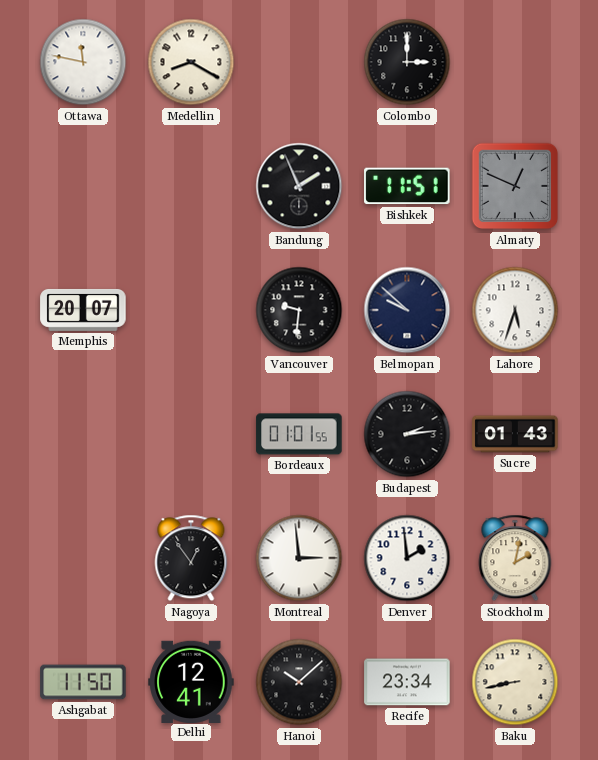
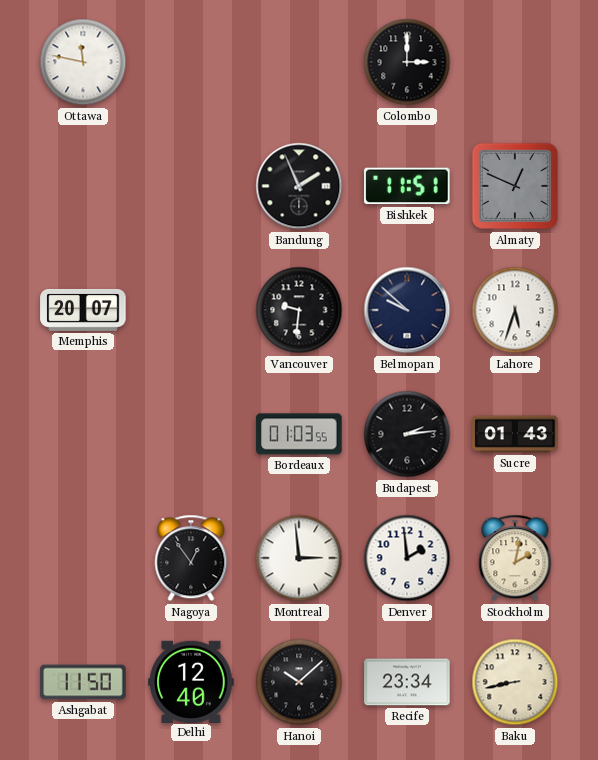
Medellin: 8:20 -> none
Bordeaux: 01:01 -> 01:03
Delhi: 12:41 -> 12:40
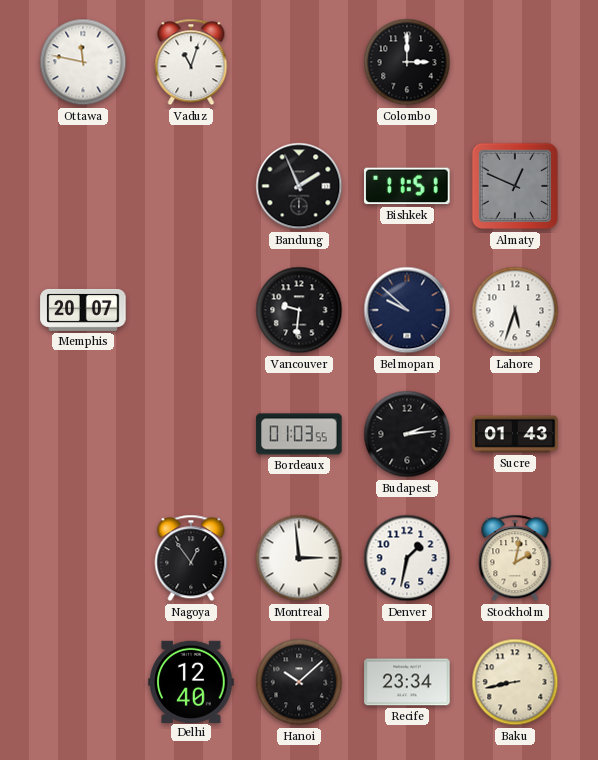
Vaduz: none -> 11:03
Denver: 1:59 -> 1:32
Ashgabat: 11:50 -> none
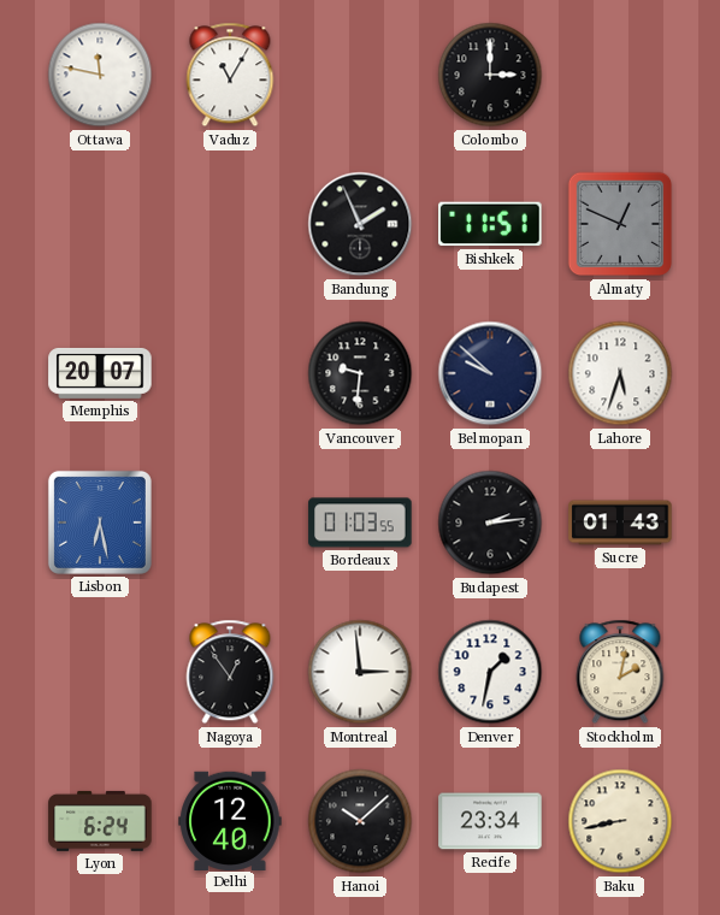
Vaduz: 11:03 -> 11:05
Lisbon: none -> 6:28
Lyon: none -> 6:24
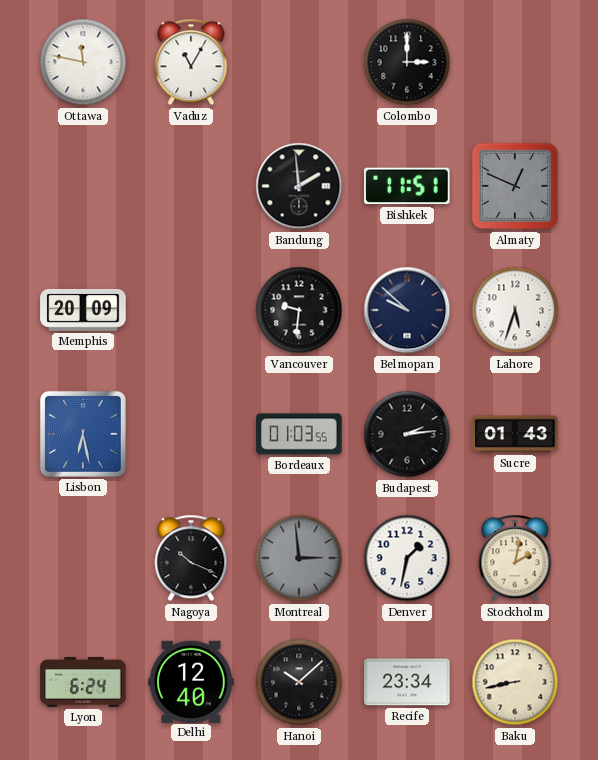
Bandung: 1:56 -> 1:59
Memphis: 20:07 -> 20:09
Nagoya: 12:54 -> 10:19
Montreal dial: white -> grey
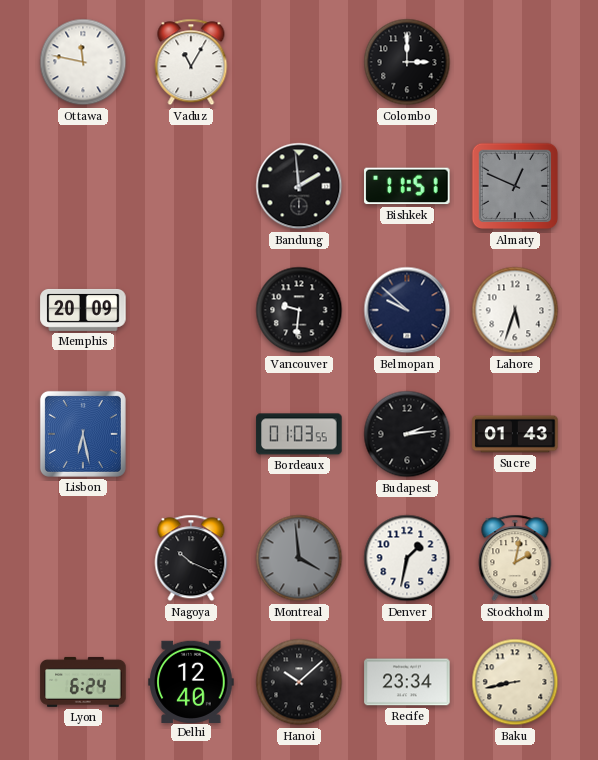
Montreal: 2:59 -> 3:59
